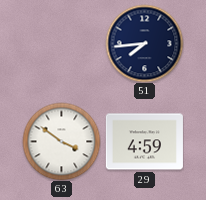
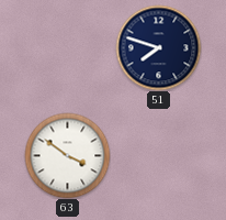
51: 7:44 -> 7:48
29: 4:59 -> none
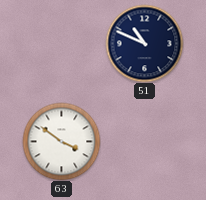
51: 7:48 -> 10:49
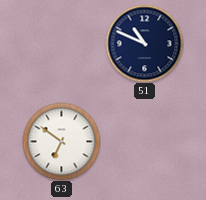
63: 3:51 -> 6:51
